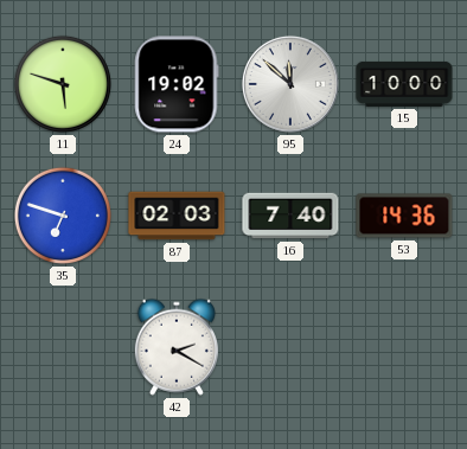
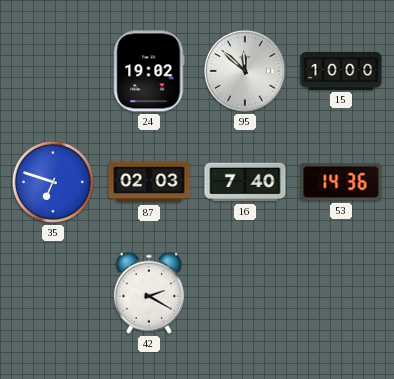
11: 5:48 -> none
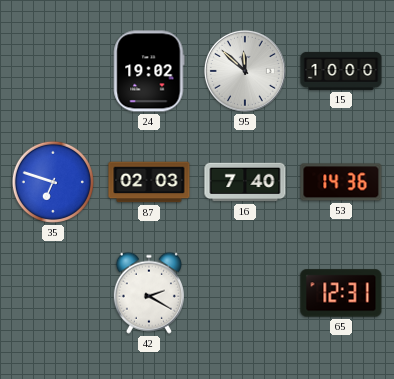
65: none -> 12:31
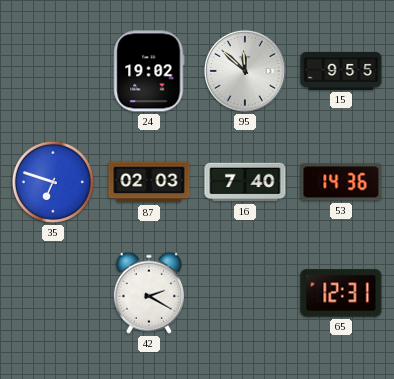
15: 10:00 -> 9:55
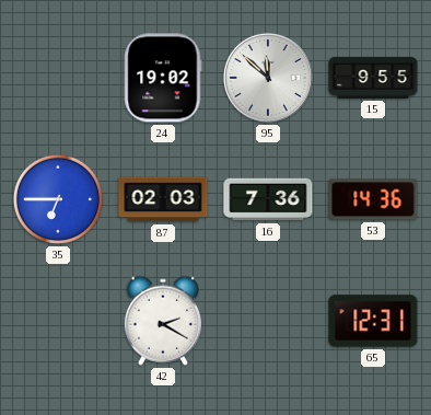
35: 6:48 -> 6:45
16: 7:40 -> 7:36
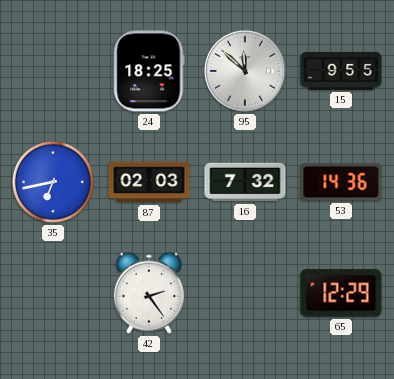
24: 19:02 -> 18:25
35: 6:45 -> 6:43
16: 7:36 -> 7:32
42: 2:20 -> 2:24
65: 12:31 -> 12:29
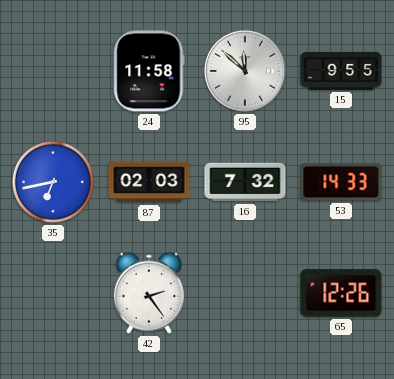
24: 18:25 -> 11:58
53: 14:36 -> 14:33
65: 12:29 -> 12:26
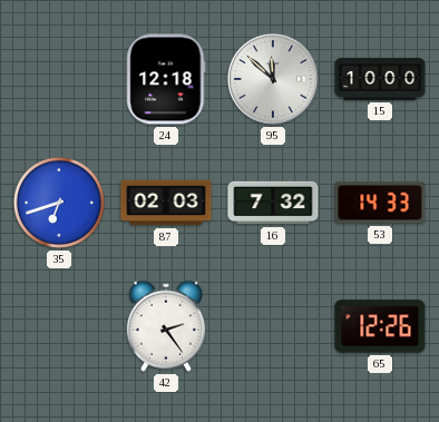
24: 11:58 -> 12:18
15: 9:55 -> 10:00
35: 6:43 -> 6:42
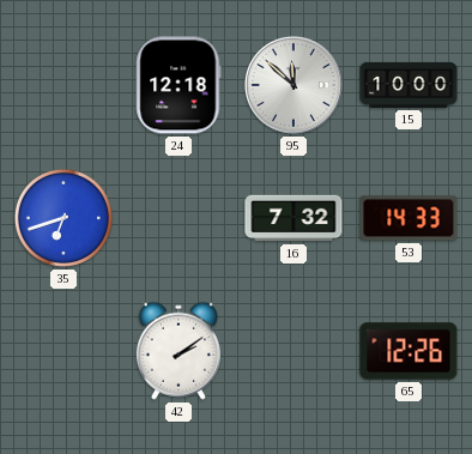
87: 02:03 -> none
42: 2:24 -> 2:09
